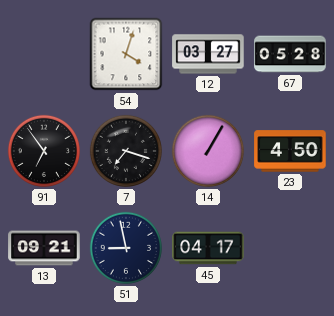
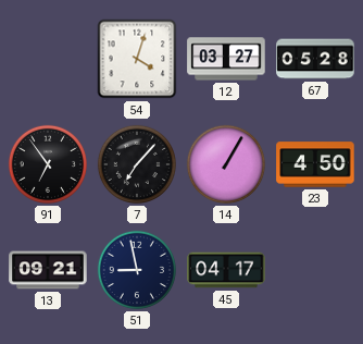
7: 7:18 -> 7:07
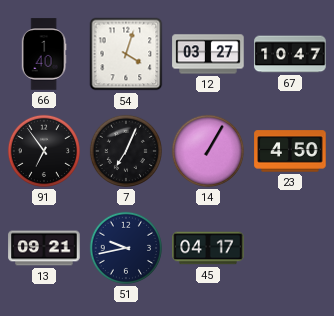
66: none -> 1:40
67: 05:28 -> 10:47
7: 7:07 -> 7:04
51: 8:58 -> 9:43
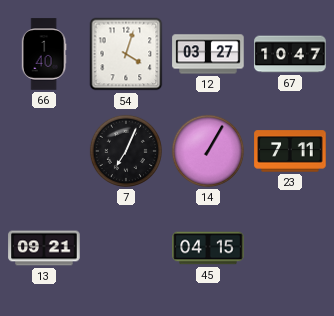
91: 6:54 -> none
23: 4:50 -> 7:11
51: 9:43 -> none
45: 04:17 -> 04:15
